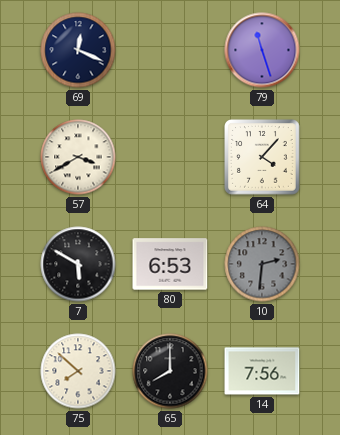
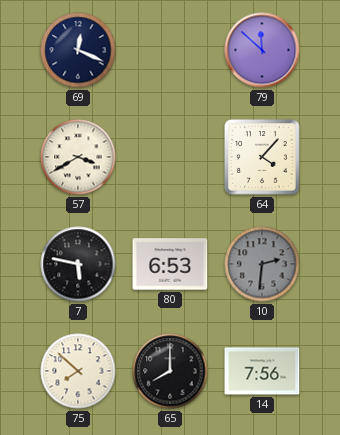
79: 11:27 -> 11:52
7: 5:50 -> 5:47
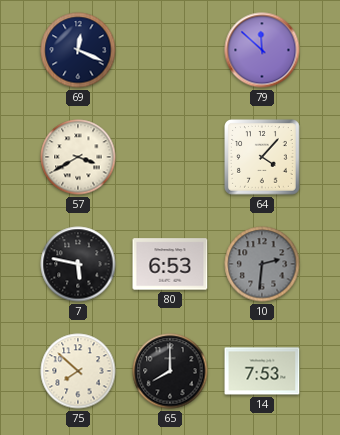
14: 7:56 -> 7:53
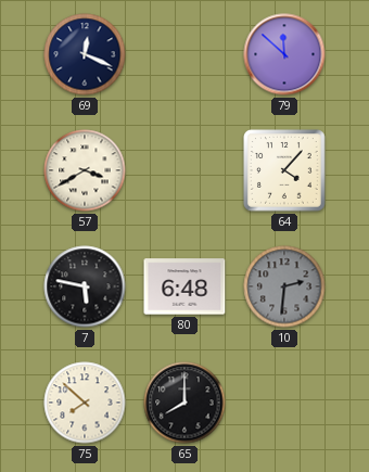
80: 6:53 -> 6:48
14: 7:53 -> none
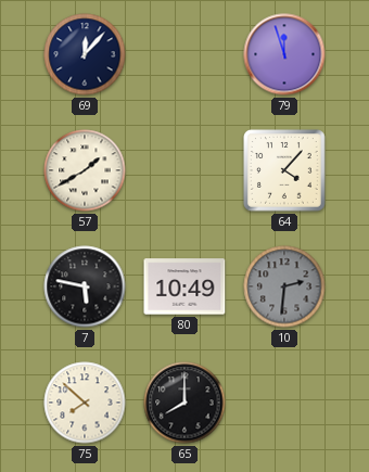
69: 12:19 -> 12:07
79: 11:52 -> 11:57
57: 3:40 -> 1:40
80: 6:48 -> 10:49
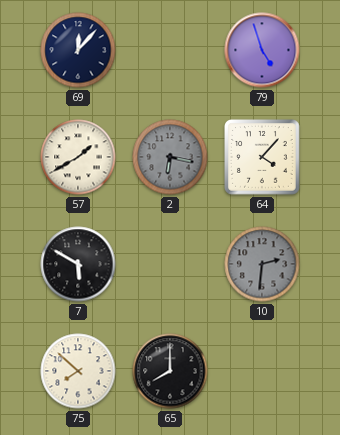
79: 11:57 -> 4:57
2: none -> 6:17
7: 5:47 -> 5:50
80: 10:49 -> none
